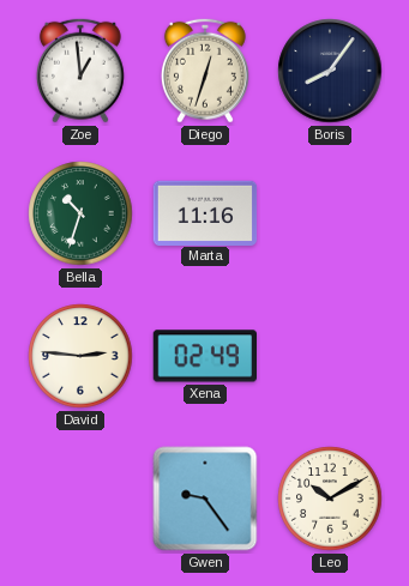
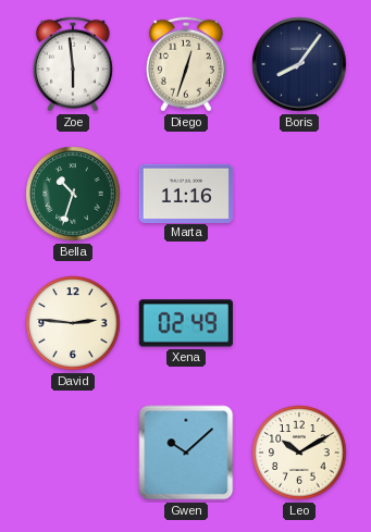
Zoe: 12:59 -> 5:59
Gwen: 9:24 -> 10:08
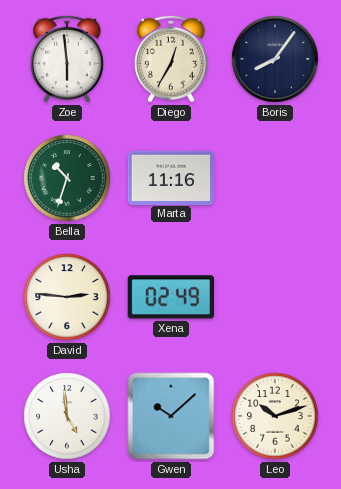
Diego: 12:33 -> 12:35
Usha: none -> 4:59
Leo: 10:10 -> 10:12
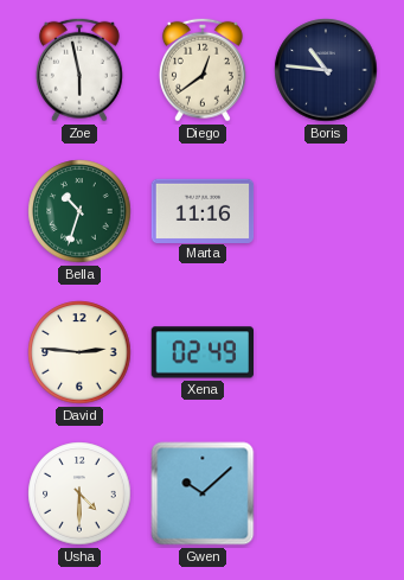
Zoe: 5:59 -> 5:58
Diego: 12:35 -> 12:39
Boris: 8:06 -> 10:46
Usha: 4:59 -> 4:30
Leo: 10:12 -> none
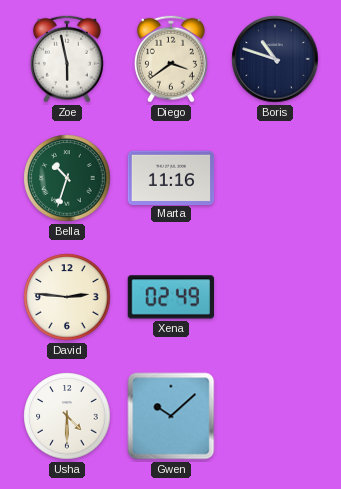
Diego: 12:39 -> 3:39
Boris: 10:46 -> 10:48
